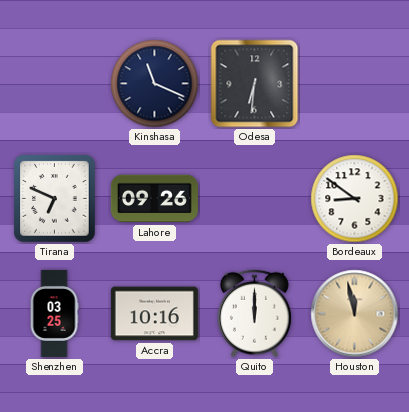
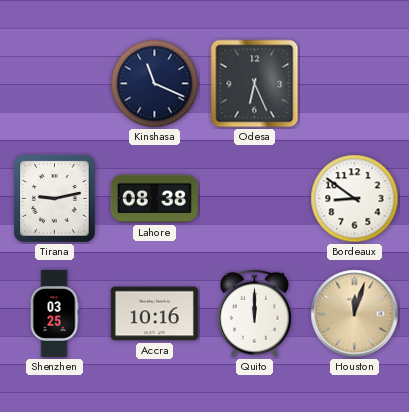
Odesa: 6:31 -> 6:26
Tirana: 6:49 -> 9:13
Lahore: 09:26 -> 08:38
Houston: 11:58 -> 12:03
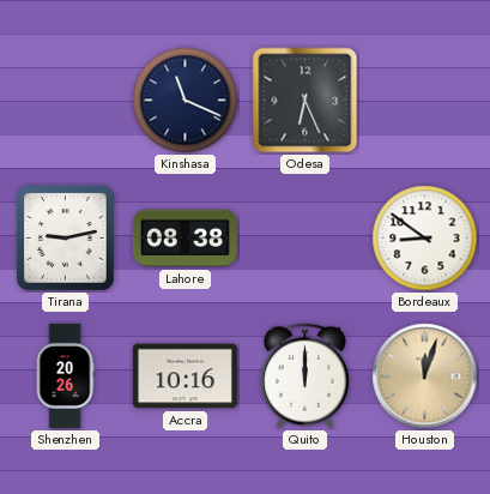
Shenzhen: 03:25 -> 20:26
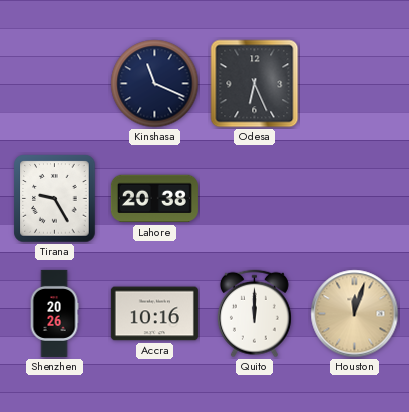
Tirana: 9:13 -> 9:25
Lahore: 08:38 -> 20:38
Bordeaux: 8:51 -> none
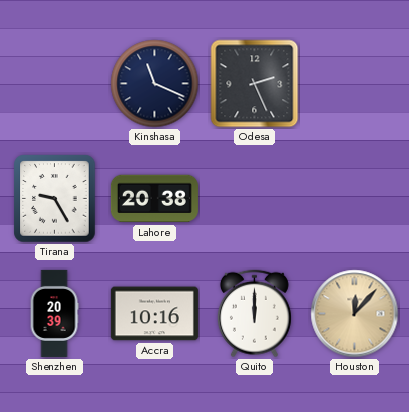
Odesa: 6:26 -> 2:26
Shenzhen: 20:26 -> 20:39
Houston: 12:03 -> 12:07
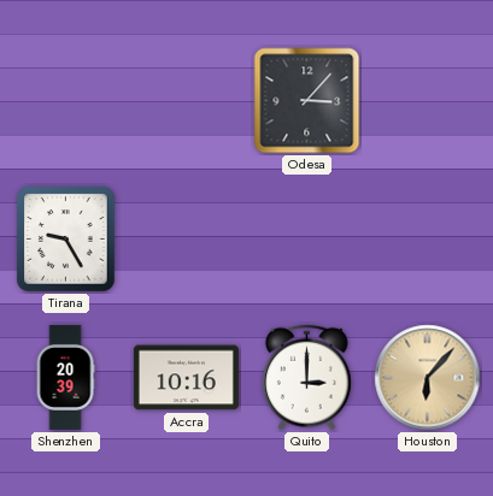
Kinshasa: 11:19 -> none
Odesa: 2:26 -> 3:07
Lahore: 20:38 -> none
Quito: 12:00 -> 3:00
Houston: 12:07 -> 6:07
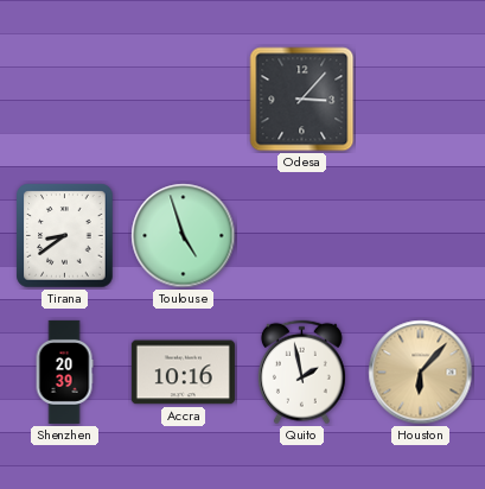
Tirana: 9:25 -> 8:39
Toulouse: none -> 4:57
Quito: 3:00 -> 1:58
